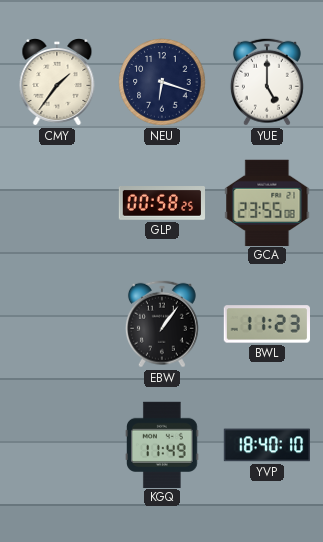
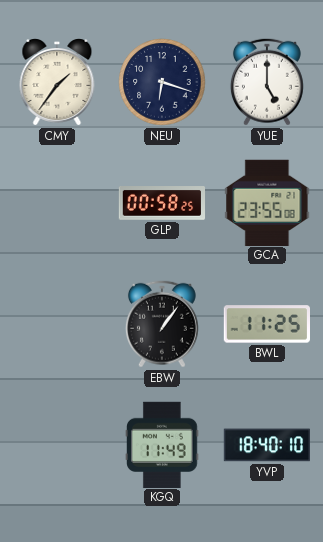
BWL: 11:23 -> 11:25
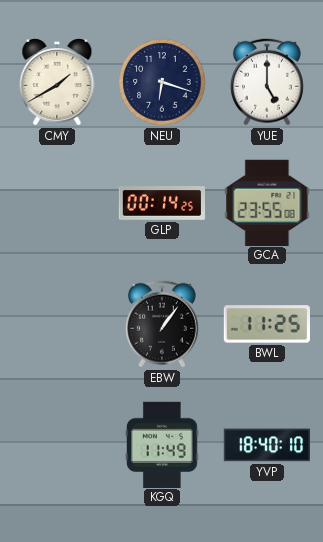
CMY: 1:36 -> 1:40
GLP: 00:58 -> 00:14
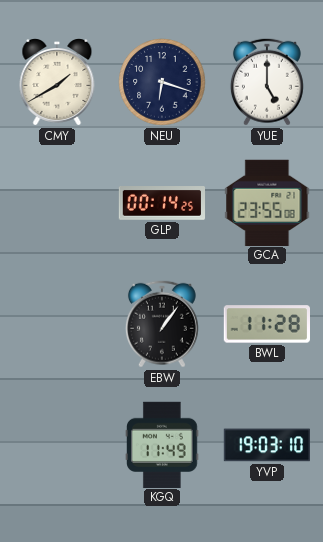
BWL: 11:25 -> 11:28
YVP: 18:40 -> 19:03
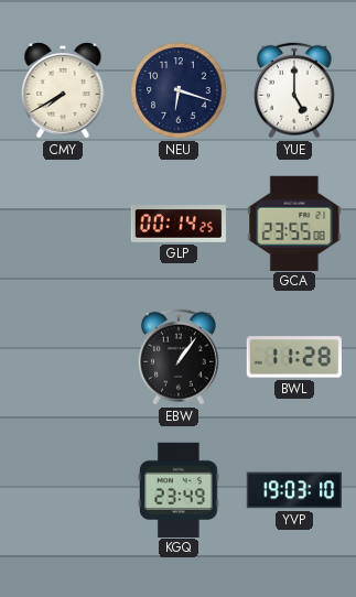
CMY: 1:40 -> 7:40
KGQ: 11:49 -> 23:49
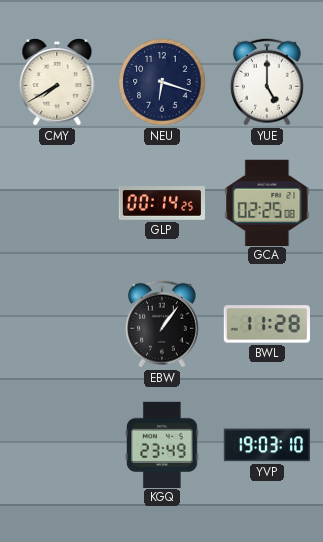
GCA: 23:55 -> 02:25
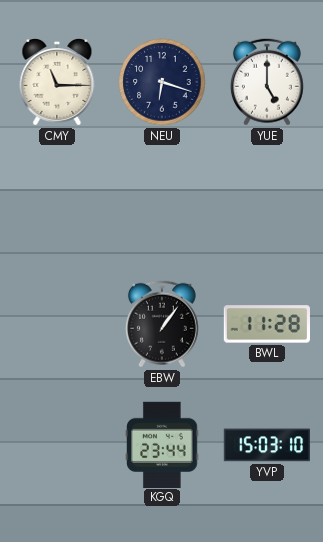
CMY: 7:40 -> 11:15
GLP: 00:14 -> none
GCA: 02:25 -> none
KGQ: 23:49 -> 23:44
YVP: 19:03 -> 15:03
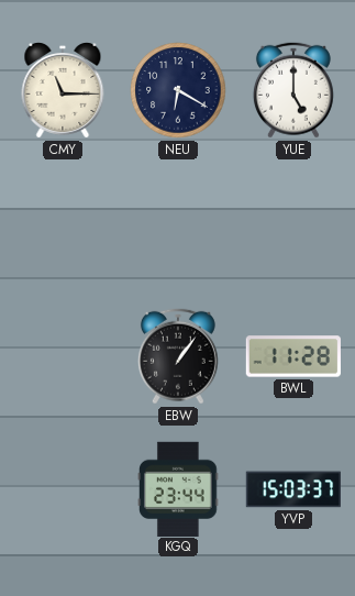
NEU: 6:18 -> 6:20
YVP: 15:03:10 -> 15:03:37
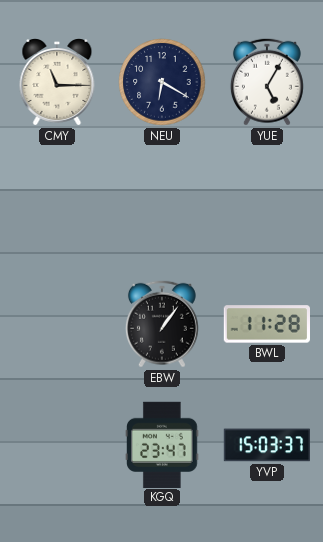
YUE: 5:00 -> 5:05
KGQ: 23:44 -> 23:47
